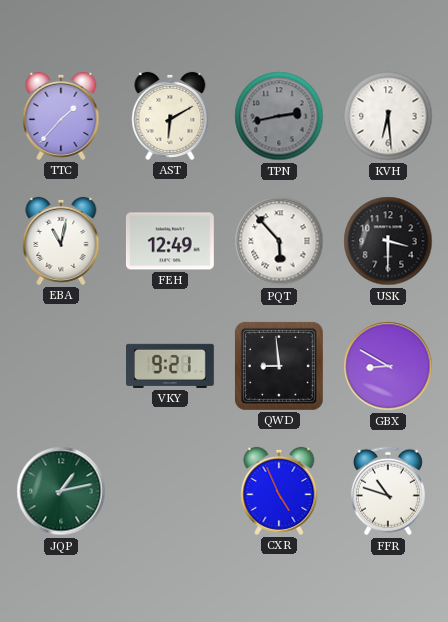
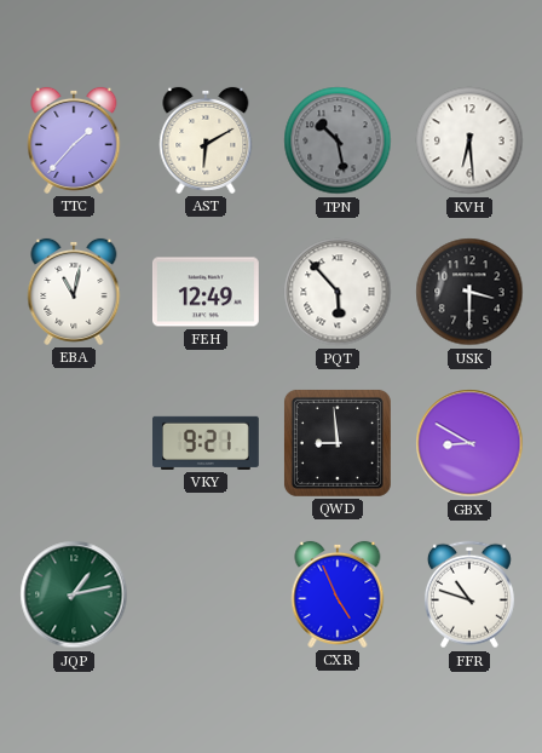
TPN: 2:43 -> 10:28
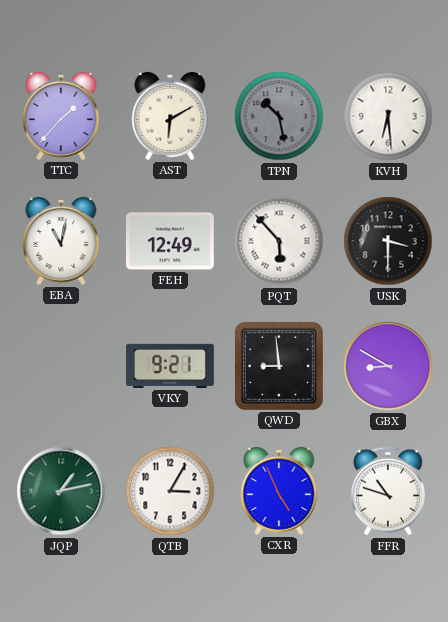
QTB: none -> 3:05
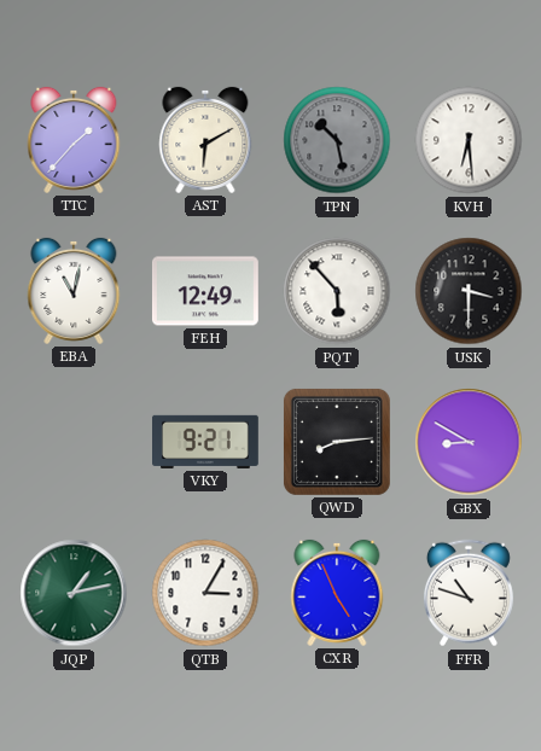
QWD: 8:59 -> 8:14
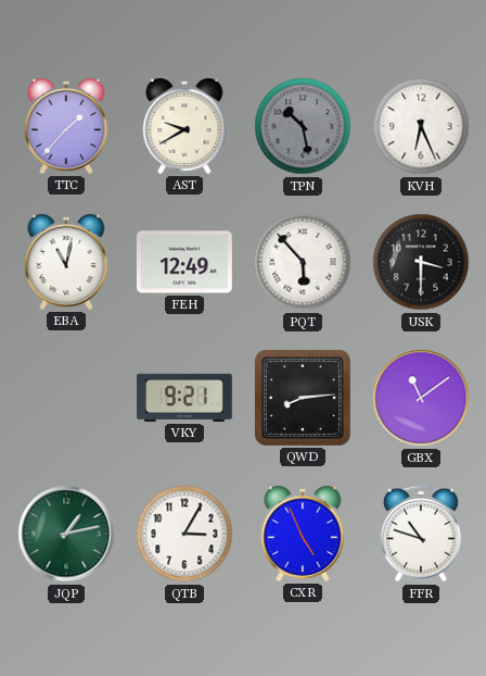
AST: 6:10 -> 9:40
KVH: 6:29 -> 6:26
GBX: 8:50 -> 11:09
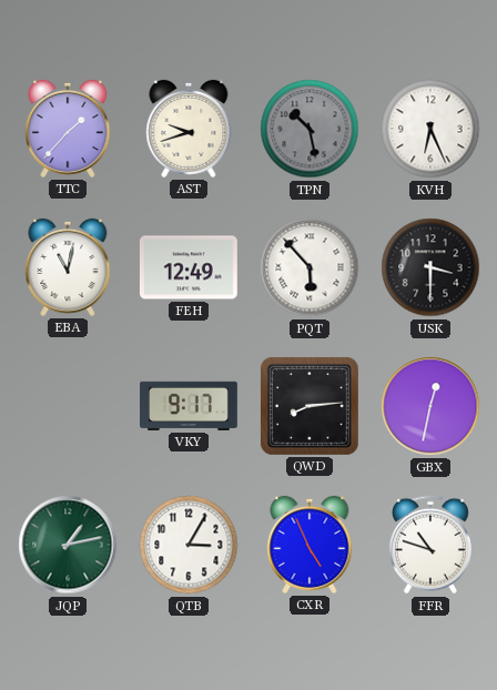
AST: 9:40 -> 9:42
VKY: 9:21 -> 9:17
GBX: 11:09 -> 12:32
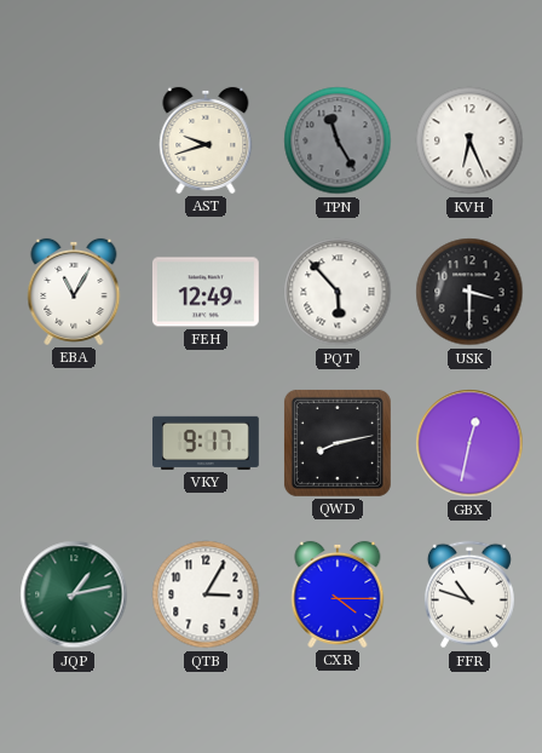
TTC: 1:37 -> none
TPN: 10:28 -> 11:25
EBA: 11:02 -> 11:05
QWD: 8:14 -> 8:13
CXR: 4:56 -> 4:15
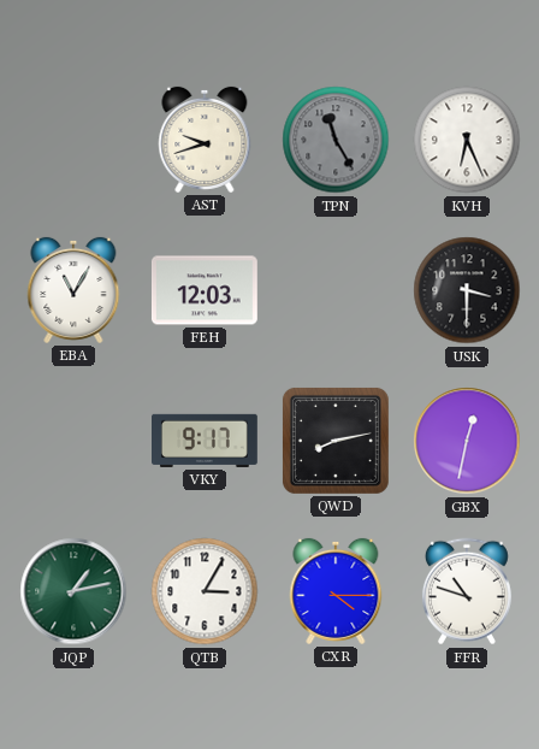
FEH: 12:49 -> 12:03
PQT: 5:53 -> none
